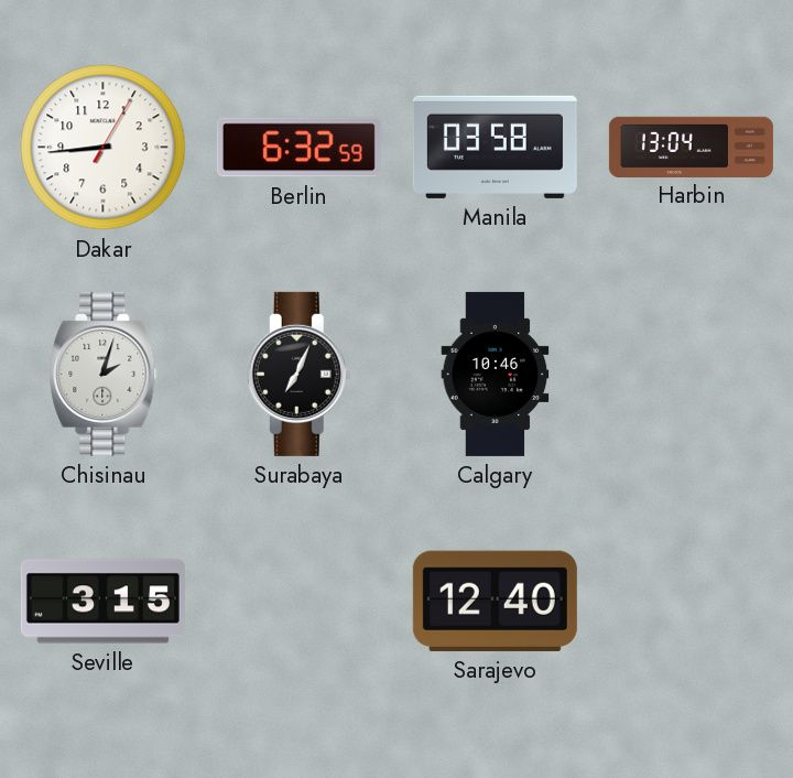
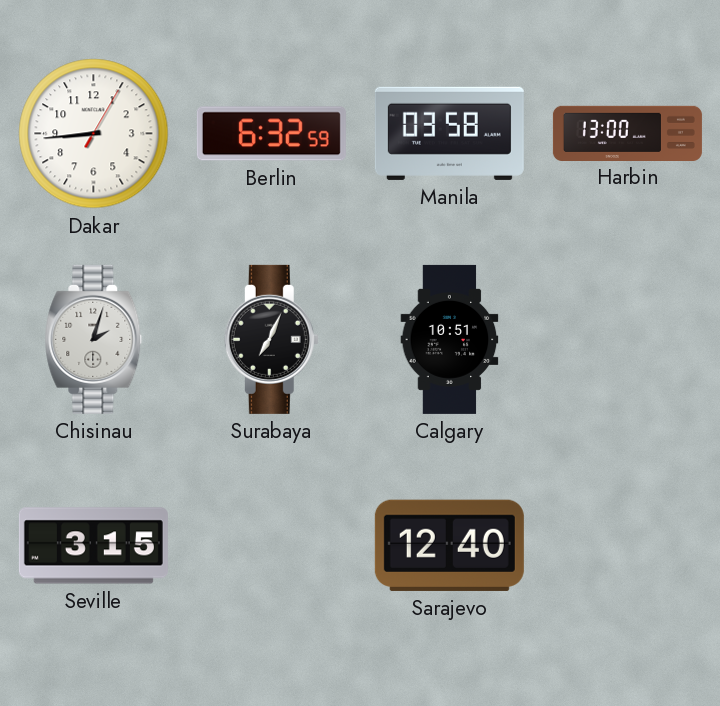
Harbin: 13:04 -> 13:00
Calgary: 10:46 -> 10:51
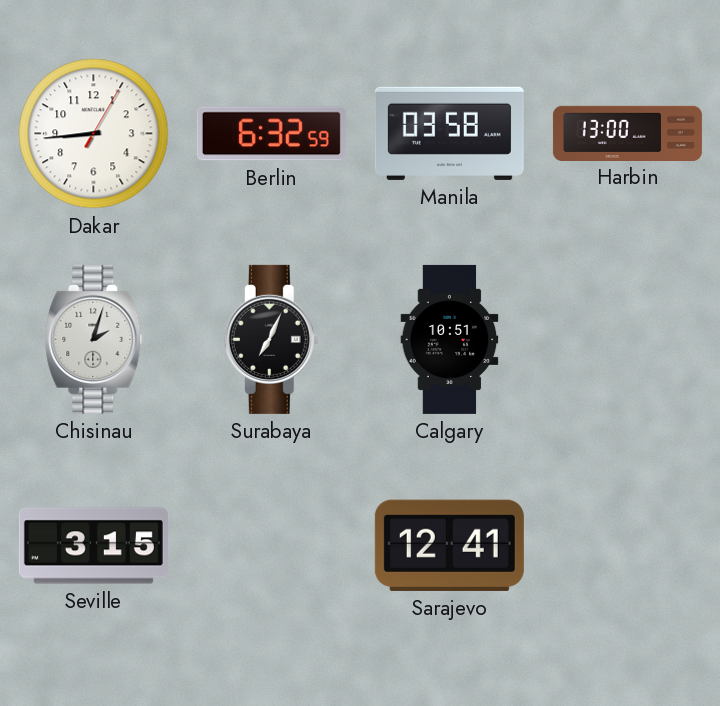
Sarajevo: 12:40 -> 12:41
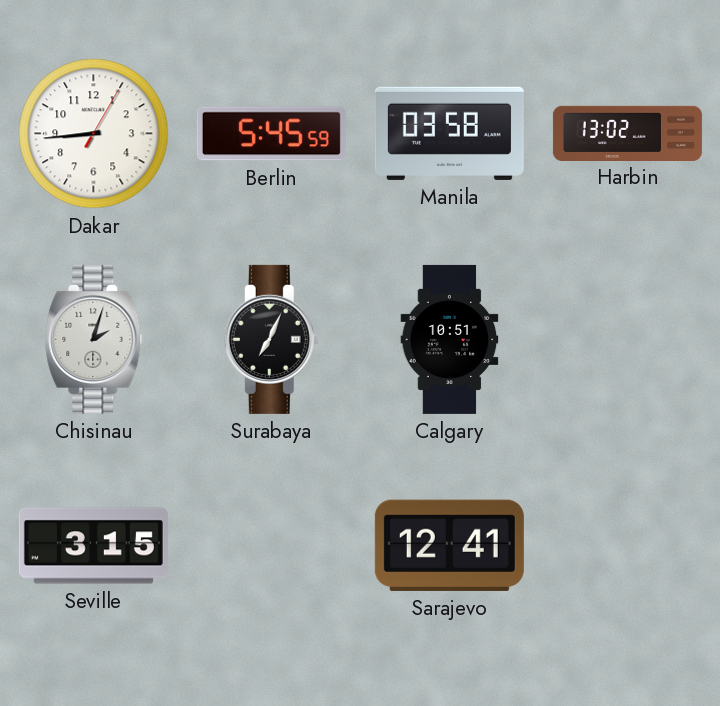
Berlin: 6:32 -> 5:45
Harbin: 13:00 -> 13:02
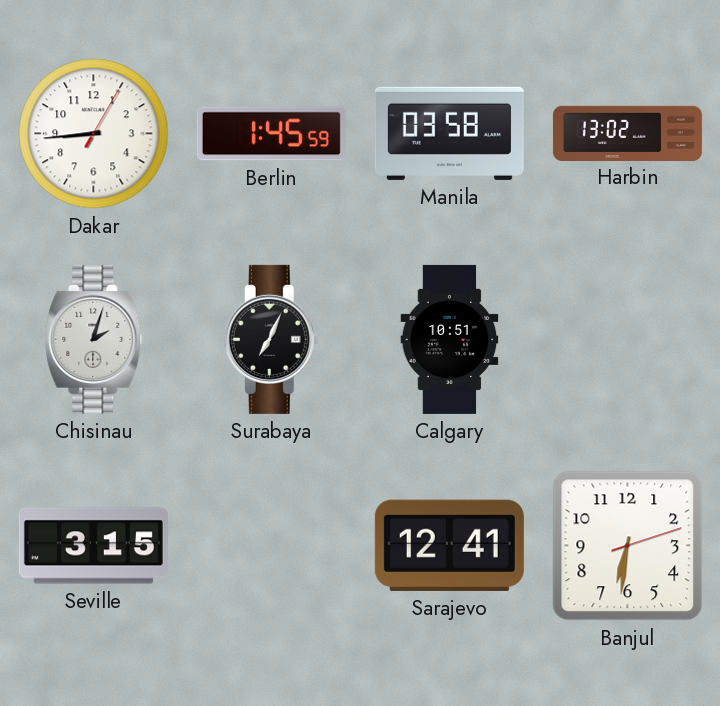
Berlin: 5:45 -> 1:45
Banjul: none -> 6:31
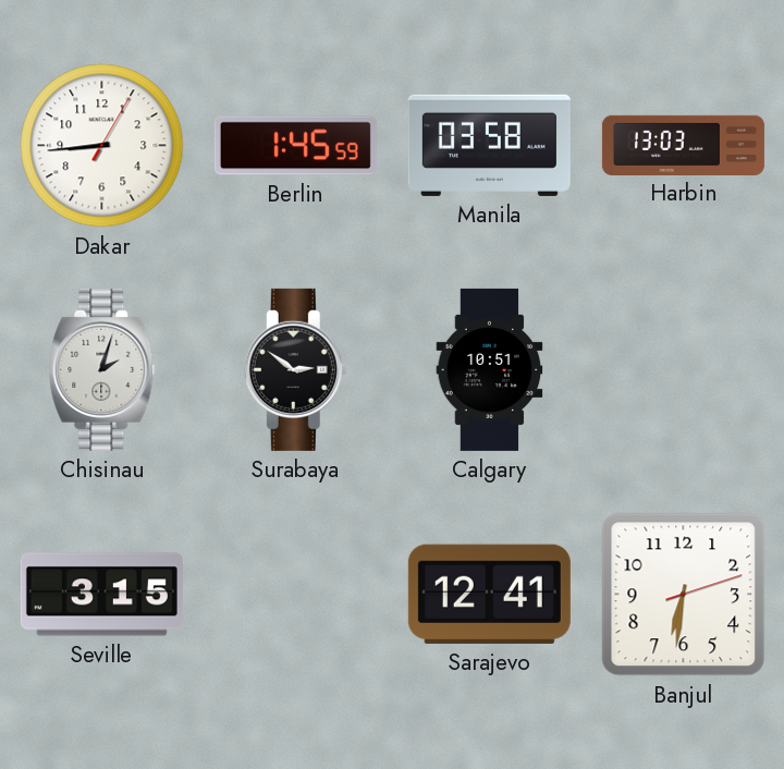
Harbin: 13:02 -> 13:03
Surabaya: 7:04 -> 2:51
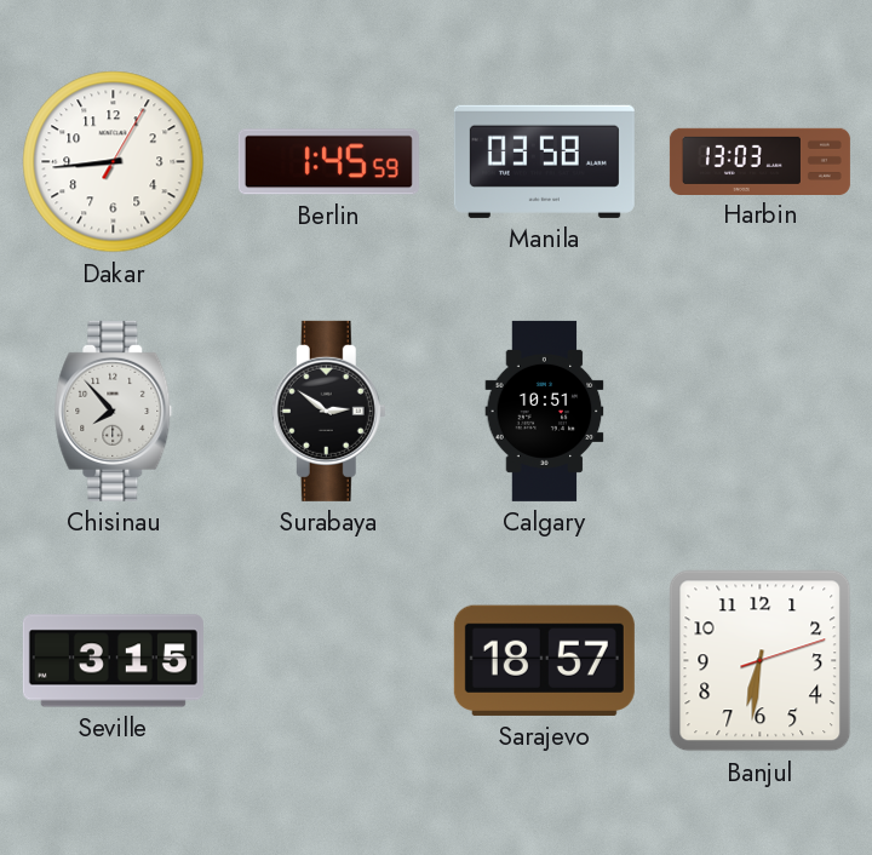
Chisinau: 2:03 -> 7:53
Sarajevo: 12:41 -> 18:57
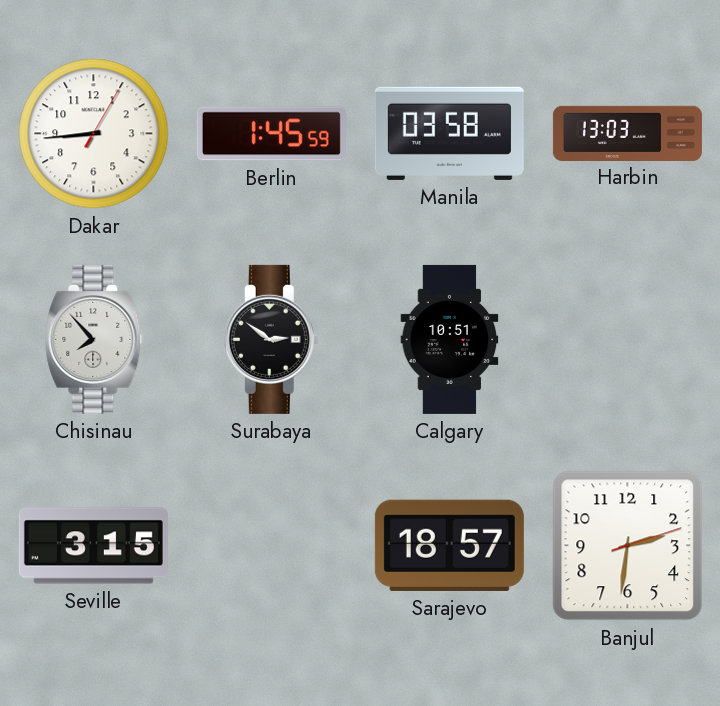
Banjul: 6:31 -> 2:31
